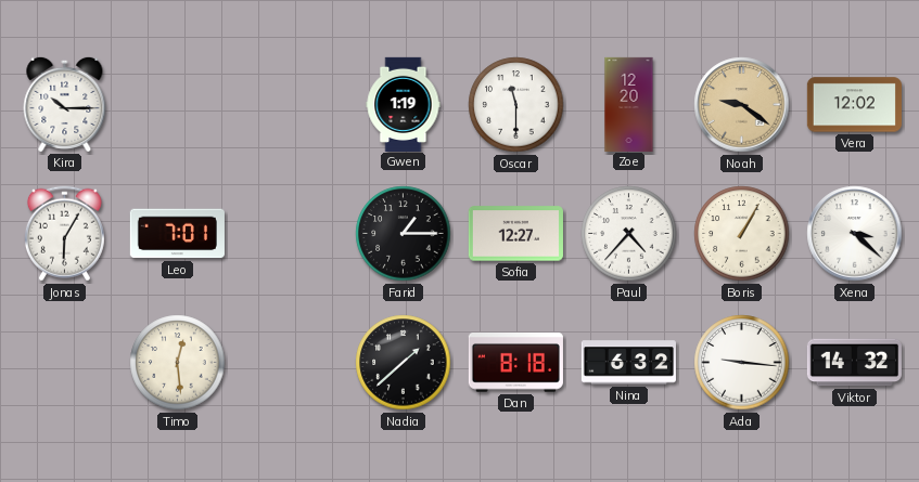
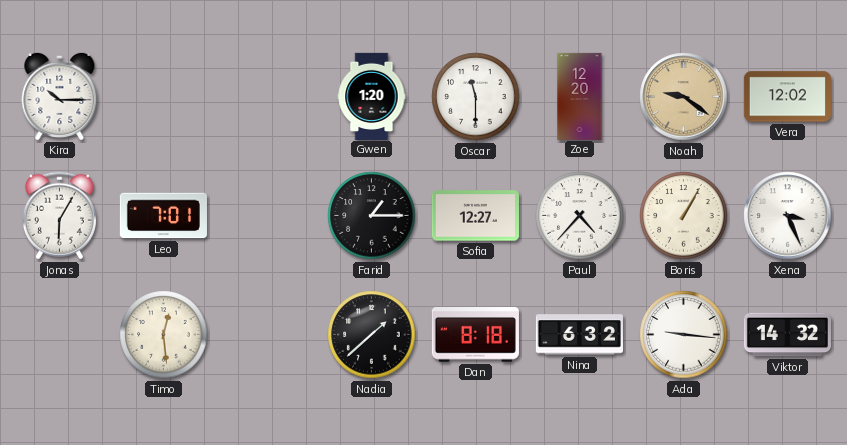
Gwen: 1:19 -> 1:20
Xena: 3:22 -> 3:26
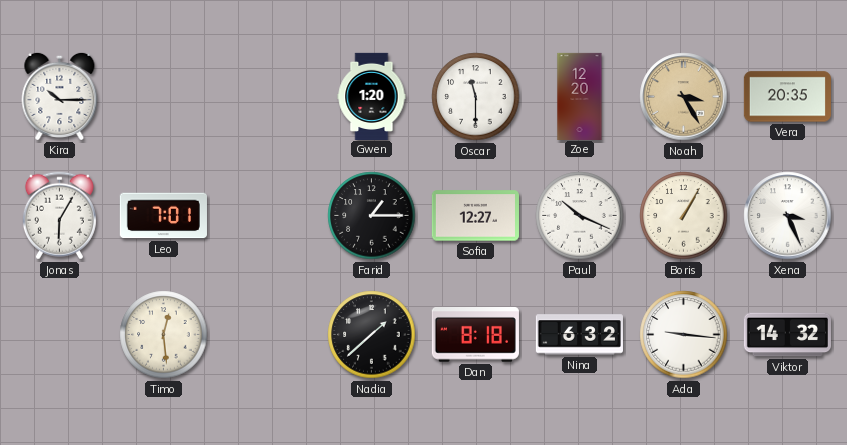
Noah: 9:21 -> 3:25
Vera: 12:02 -> 20:35
Paul: 4:37 -> 10:19
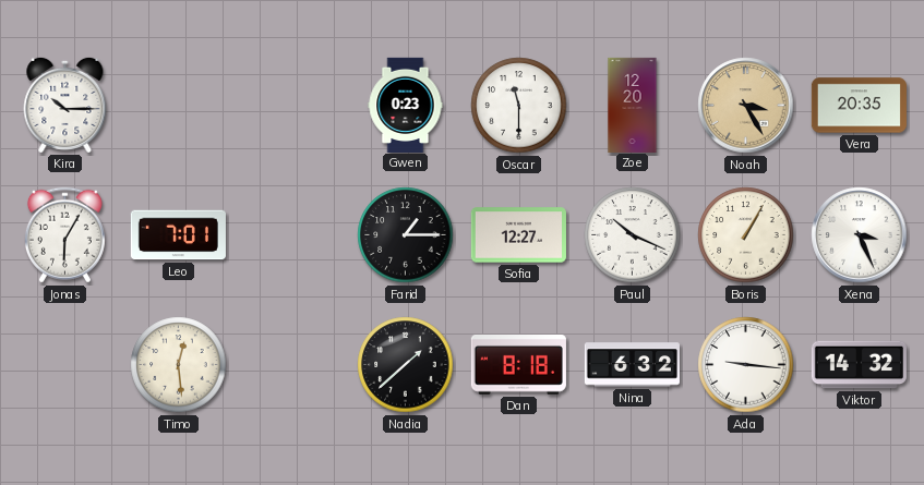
Gwen: 1:20 -> 0:23
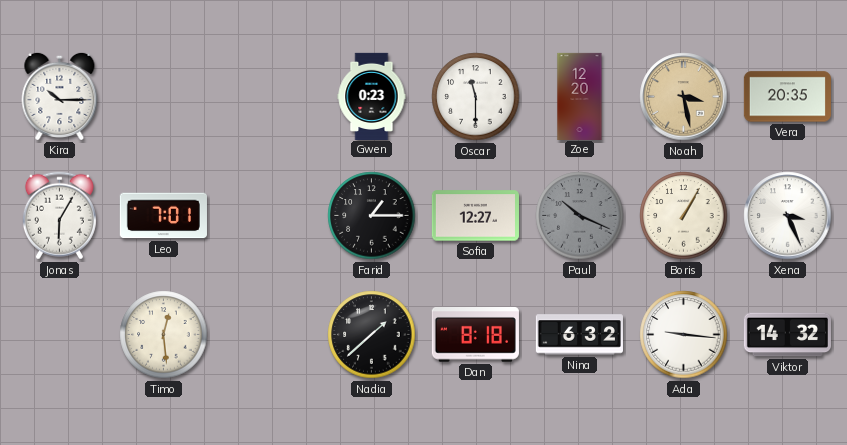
Noah: 3:25 -> 3:28
Paul dial: white -> grey
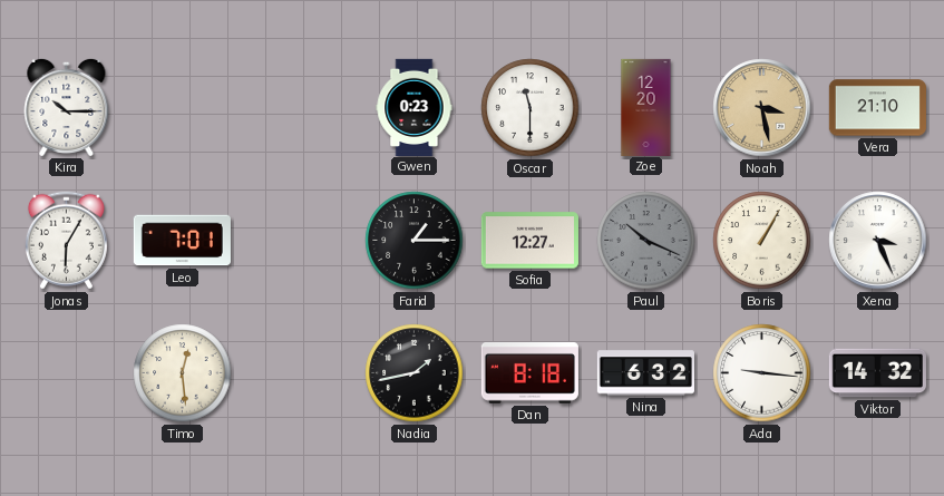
Vera: 20:35 -> 21:10
Nadia: 1:38 -> 1:43
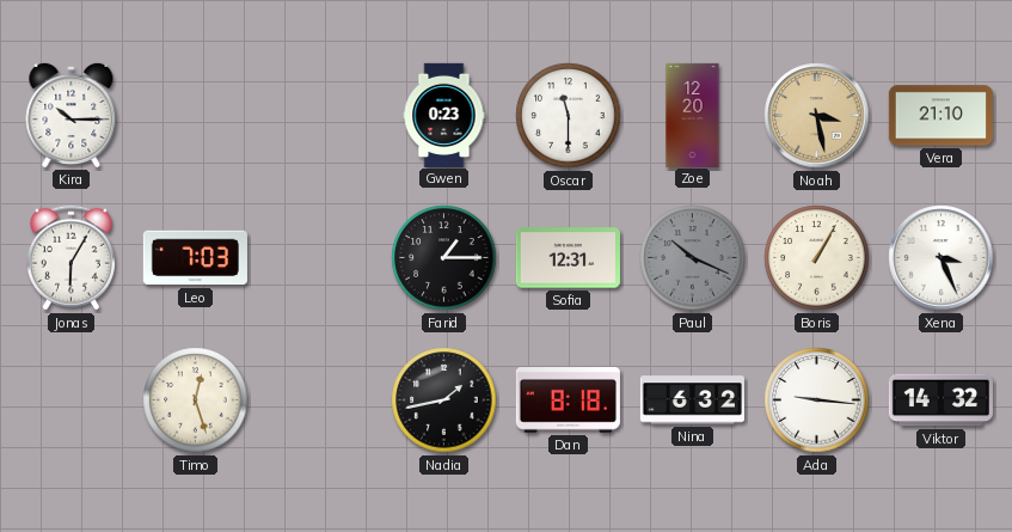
Leo: 7:01 -> 7:03
Sofia: 12:27 -> 12:31
Timo: 12:29 -> 12:27
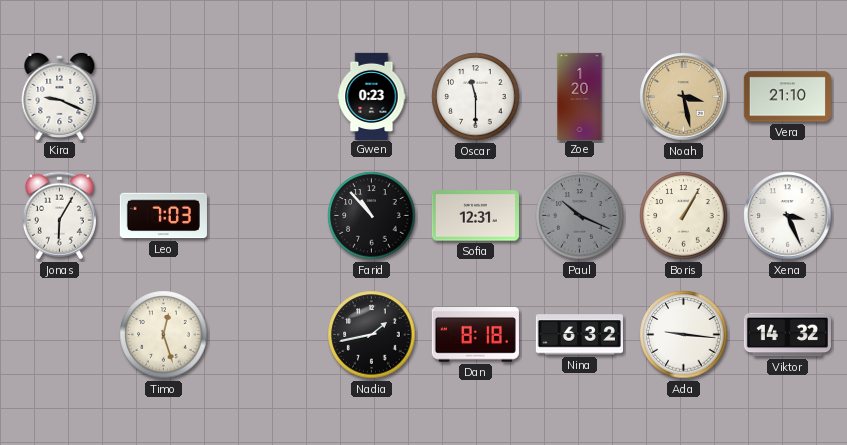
Kira: 10:15 -> 9:19
Zoe: 12:20 -> 1:20
Farid: 1:15 -> 10:53
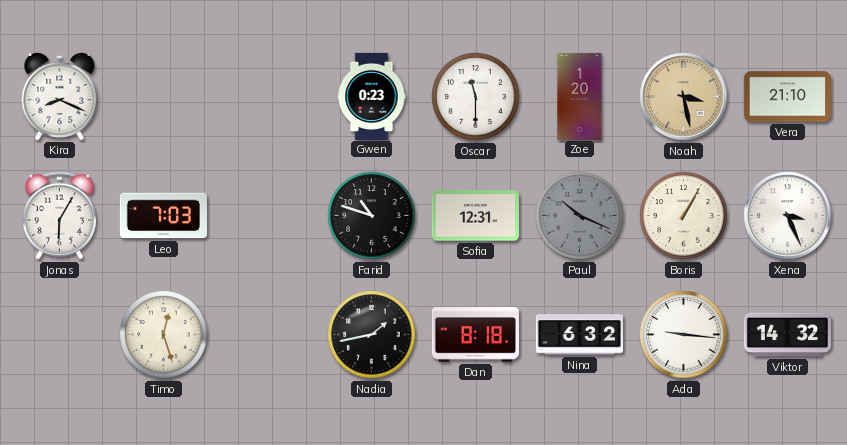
Kira: 9:19 -> 8:19
Farid: 10:53 -> 10:48
